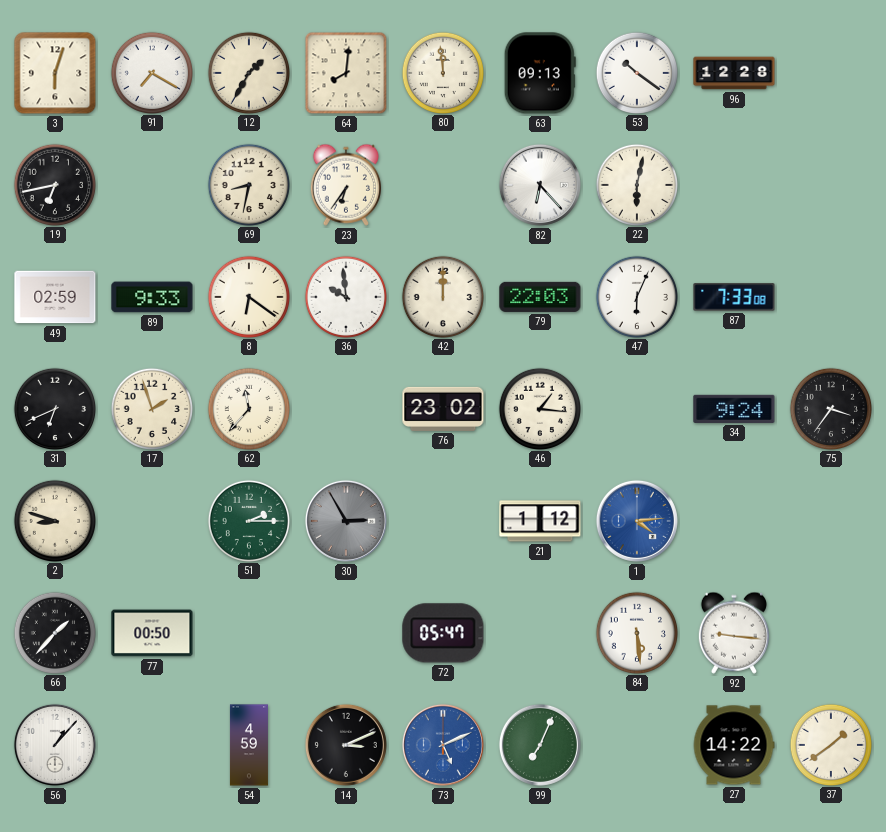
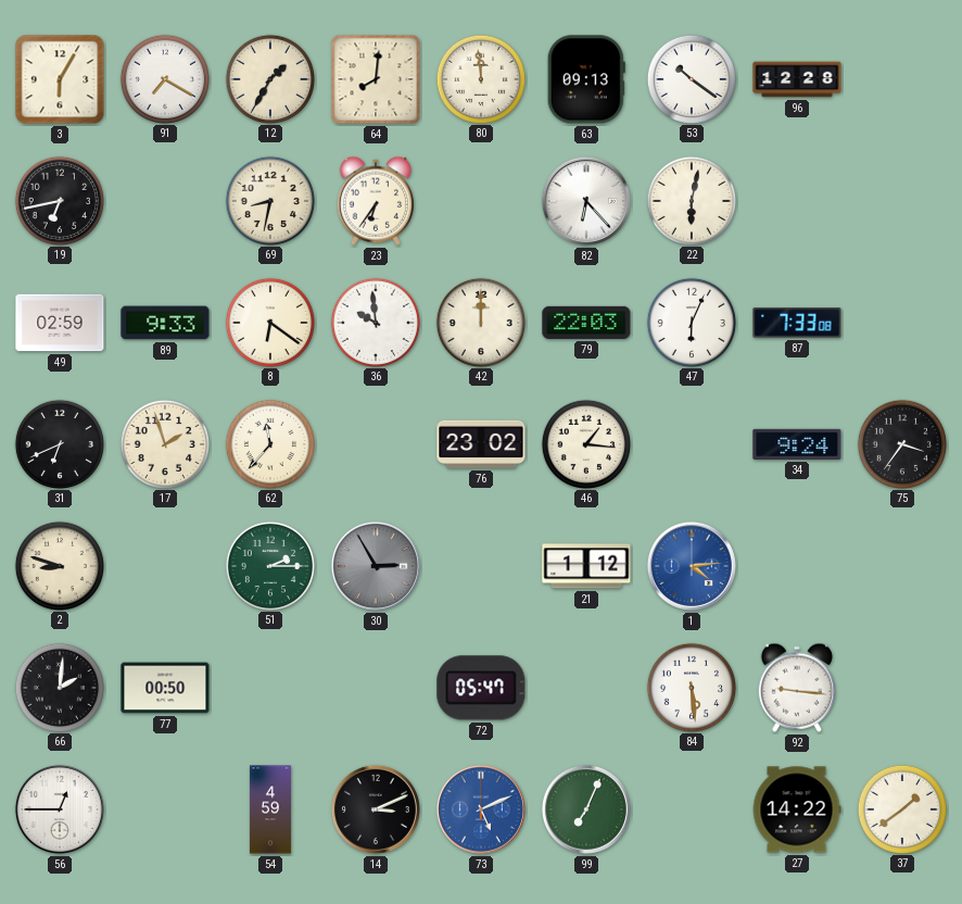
3: 6:03 -> 6:05
66: 1:37 -> 2:01
56: 1:07 -> 12:45
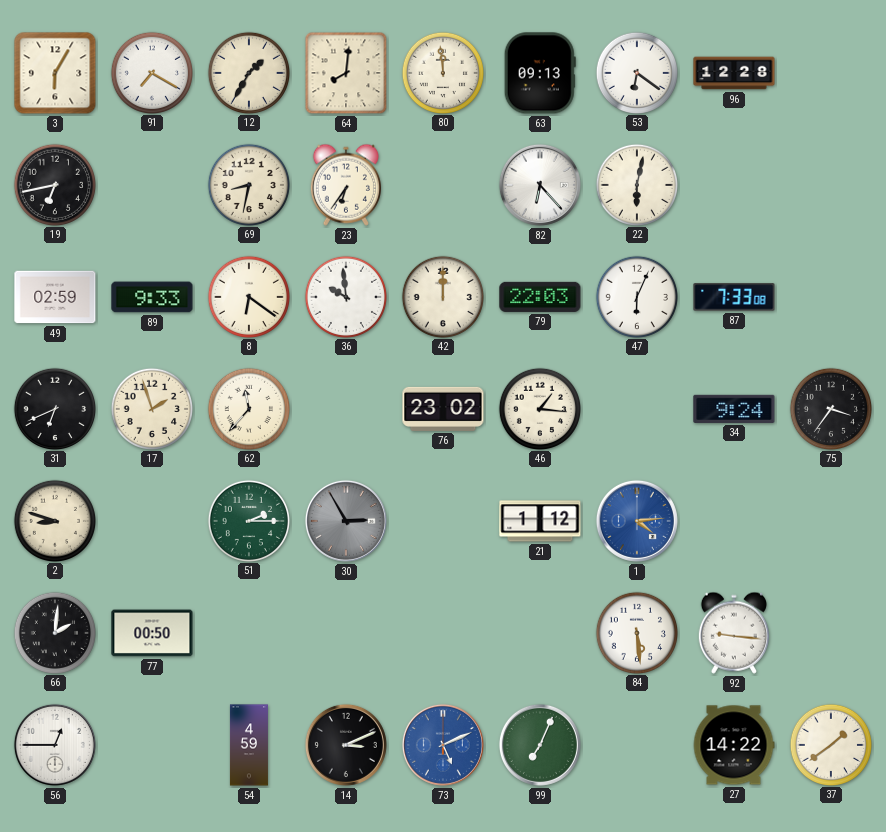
53: 10:21 -> 6:21
72: 05:47 -> none
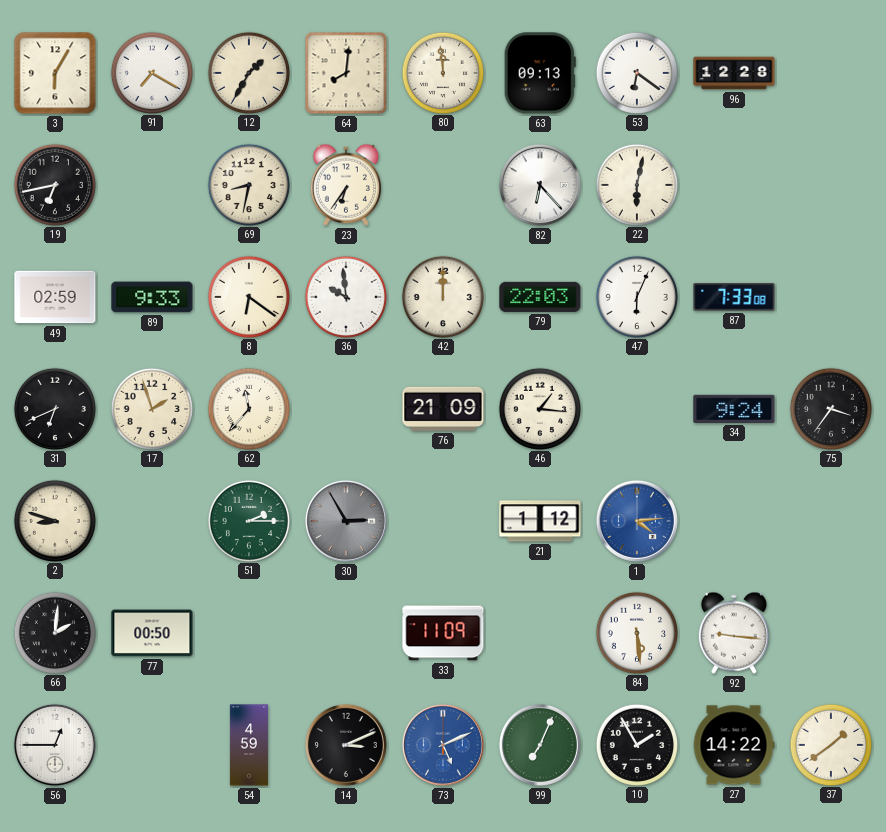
76: 23:02 -> 21:09
33: none -> 11:09
10: none -> 1:55
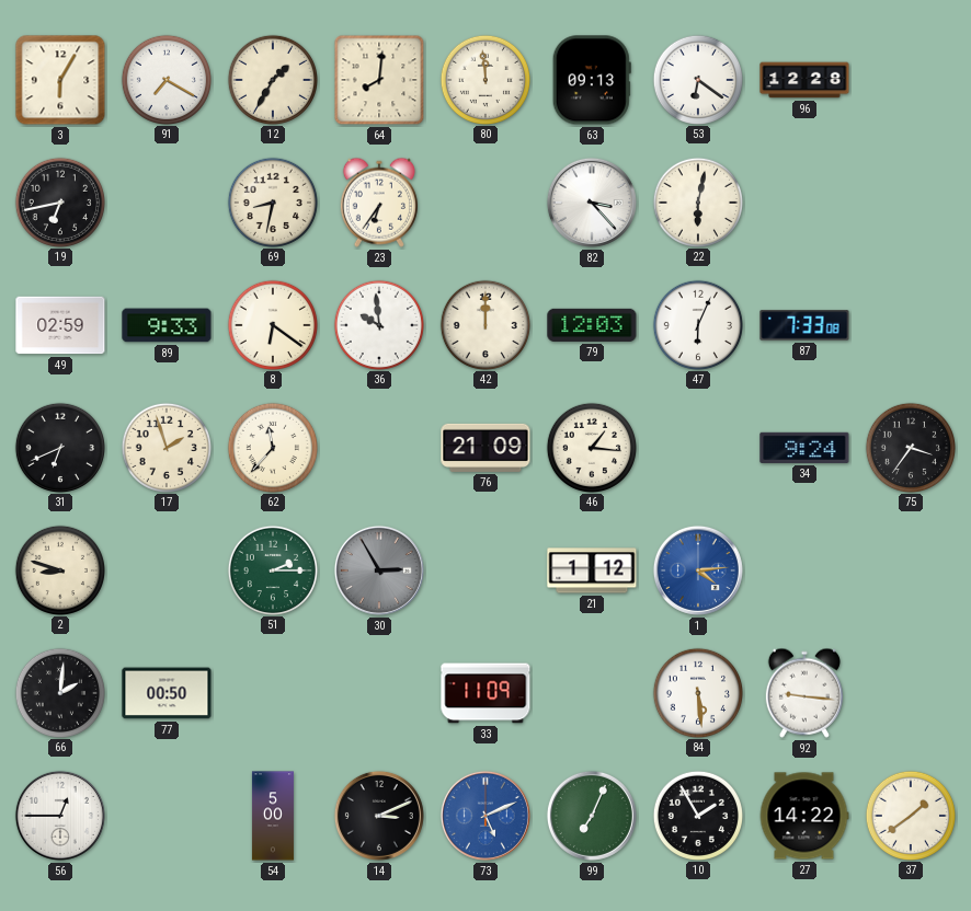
82: 6:23 -> 3:23
79: 22:03 -> 12:03
54: 4:59 -> 5:00
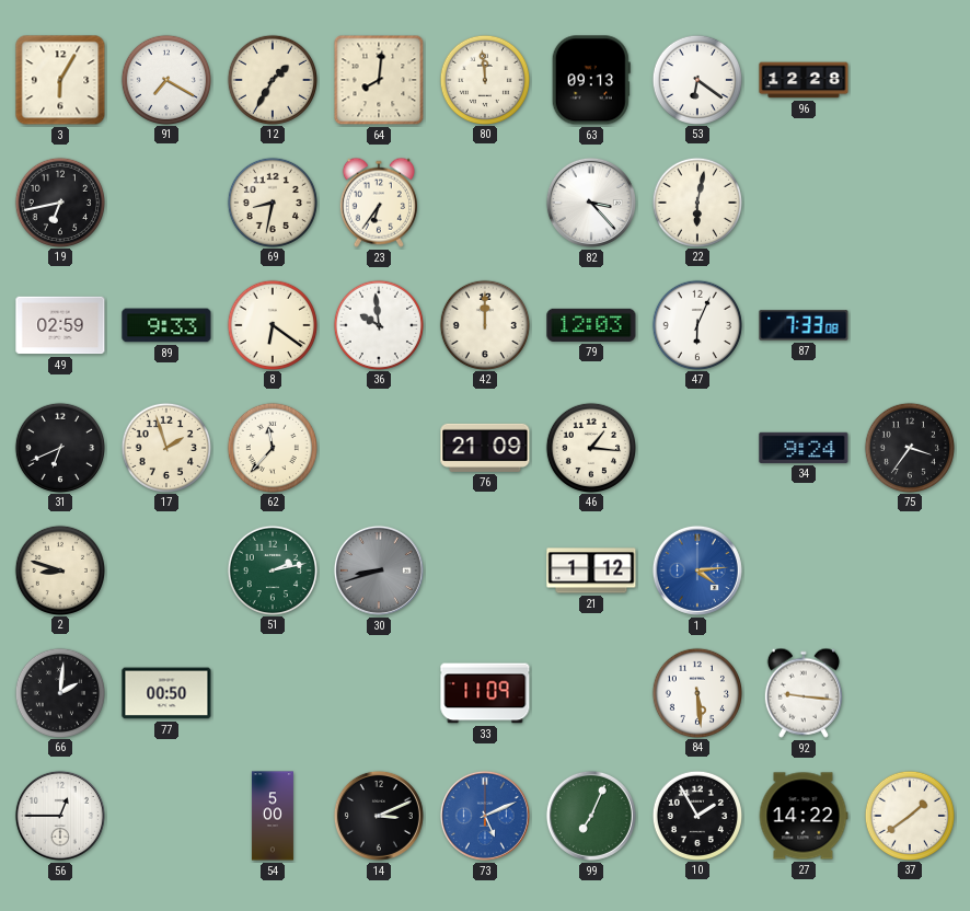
51: 2:15 -> 2:13
30: 2:55 -> 8:42
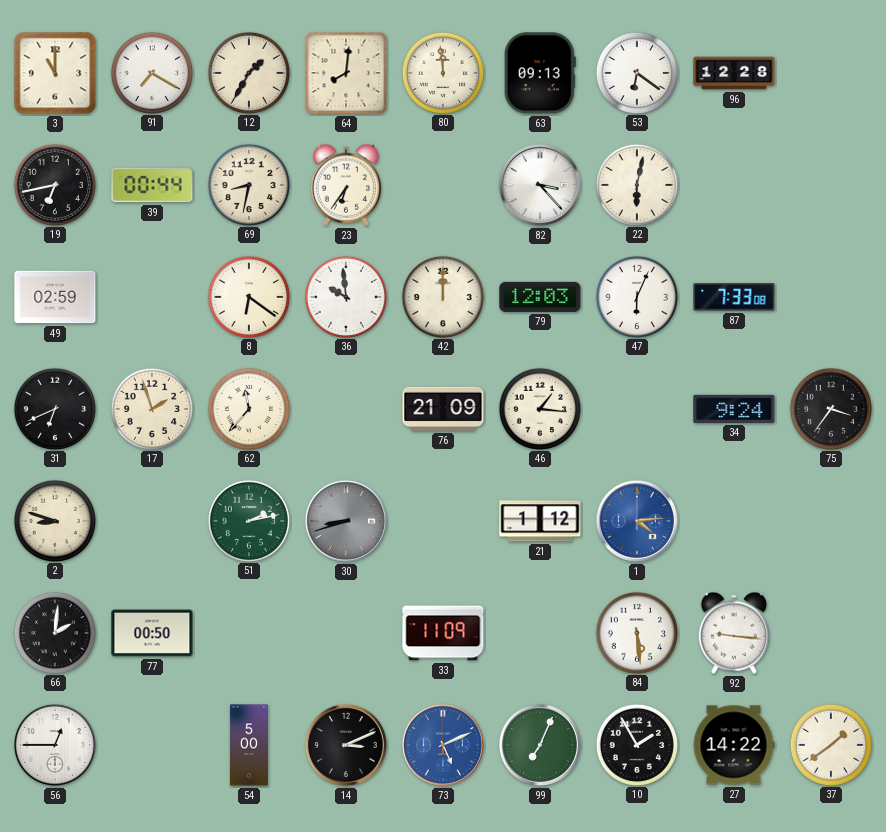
3: 6:05 -> 11:00
39: none -> 00:44
89: 9:33 -> none
